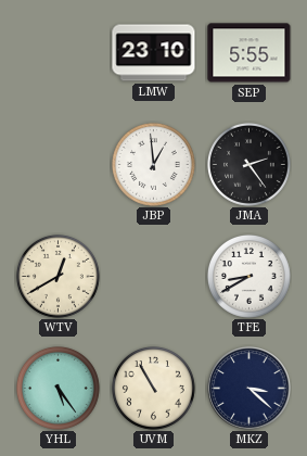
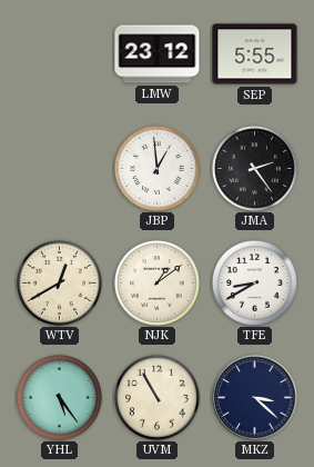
LMW: 23:10 -> 23:12
NJK: none -> 1:09
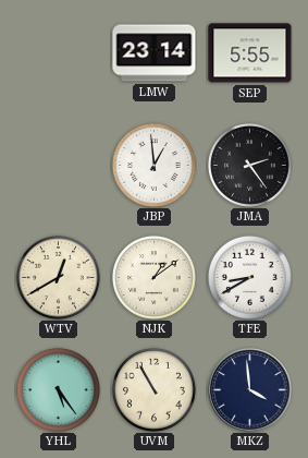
LMW: 23:12 -> 23:14
MKZ: 3:22 -> 3:59
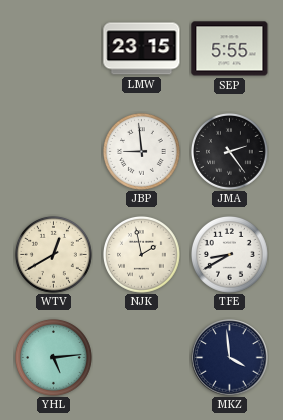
LMW: 23:14 -> 23:15
JBP: 12:59 -> 8:59
NJK: 1:09 -> 1:58
YHL: 5:24 -> 5:14
UVM: 10:55 -> none
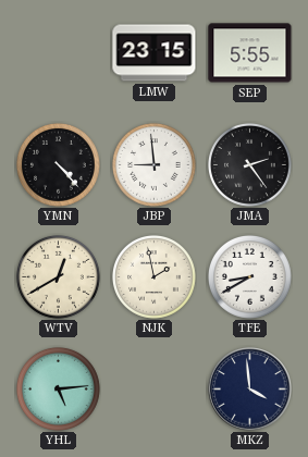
YMN: none -> 4:23
